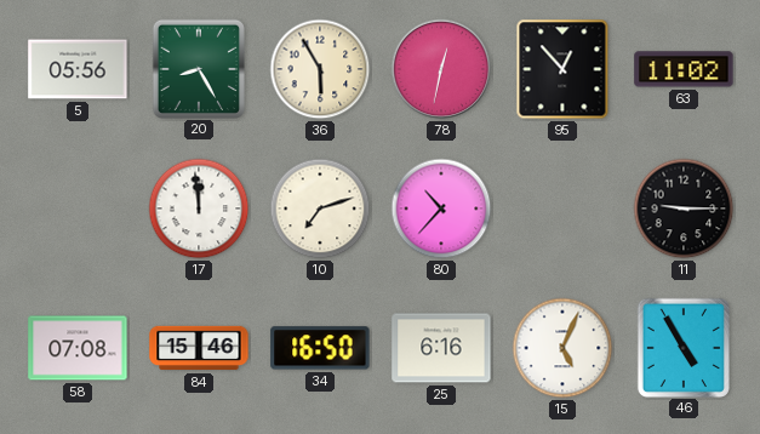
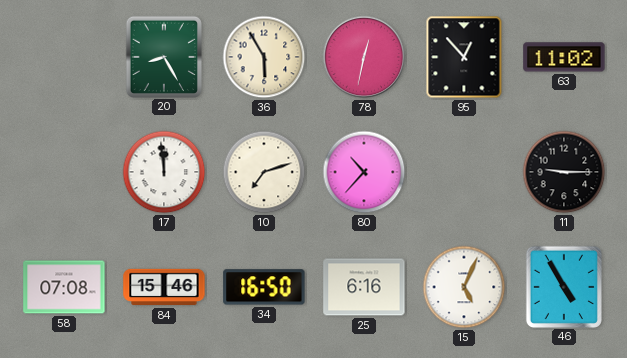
5: 05:56 -> none
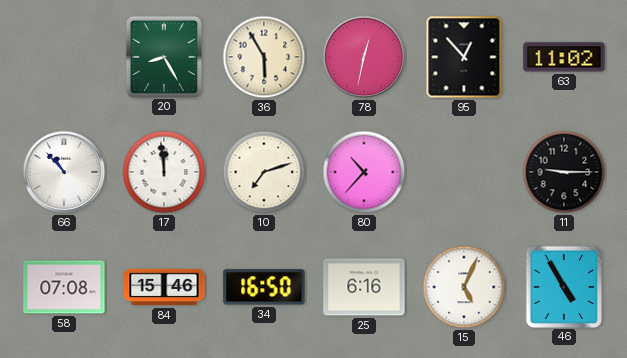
66: none -> 10:53
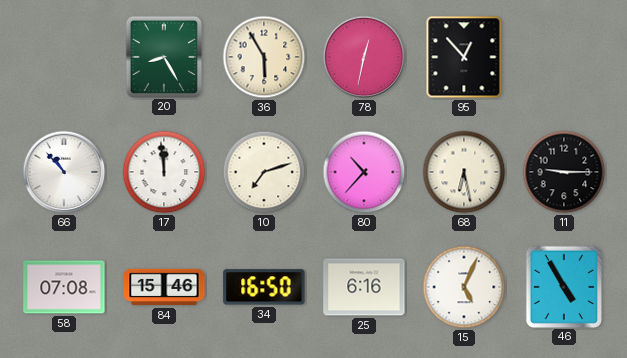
63: 11:02 -> none
68: none -> 6:28
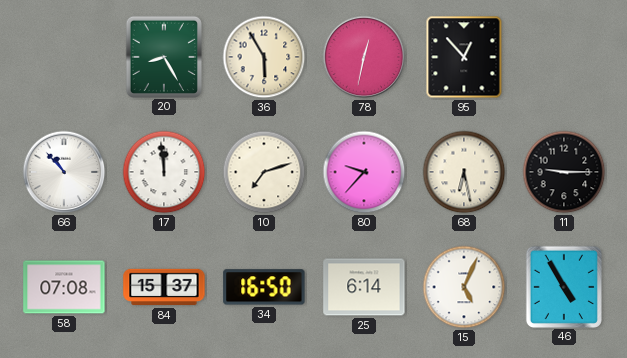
80: 10:37 -> 9:37
84: 15:46 -> 15:37
25: 6:16 -> 6:14
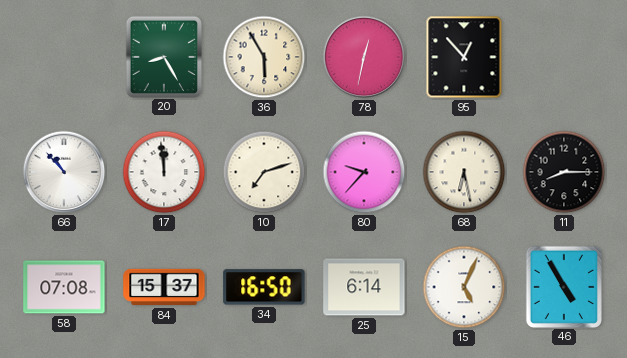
11: 9:15 -> 8:15
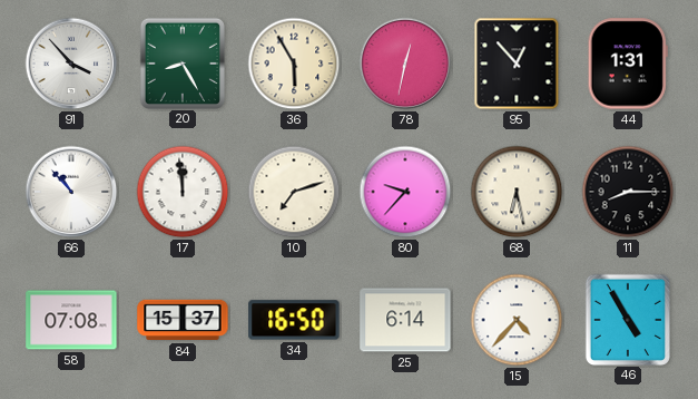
91: none -> 3:53
44: none -> 1:31
15: 5:04 -> 4:37
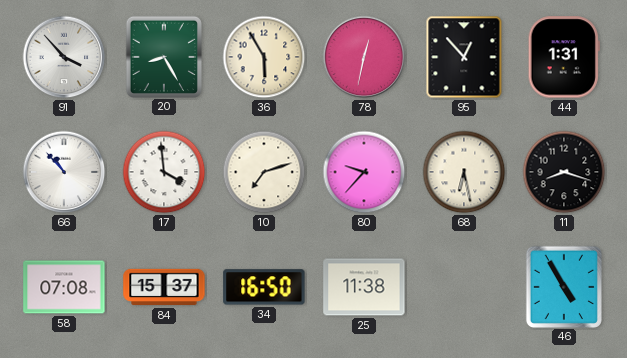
17: 11:59 -> 3:59
11: 8:15 -> 8:18
25: 6:14 -> 11:38
15: 4:37 -> none
